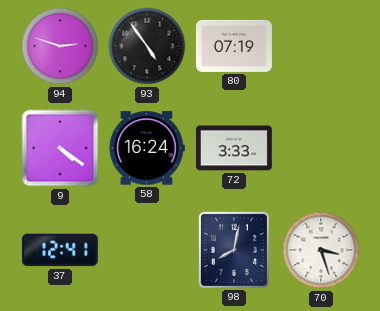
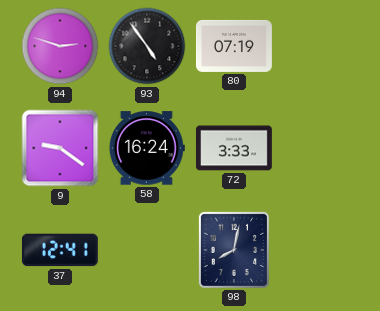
9: 4:21 -> 9:21
70: 3:27 -> none
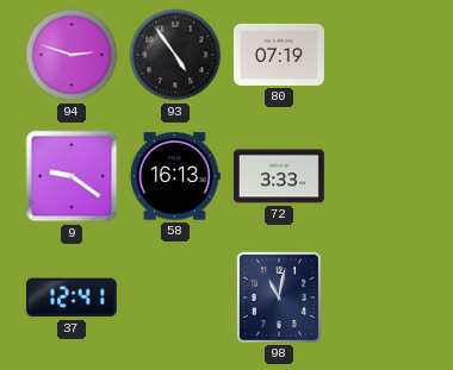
58: 16:24 -> 16:13
98: 8:02 -> 11:02
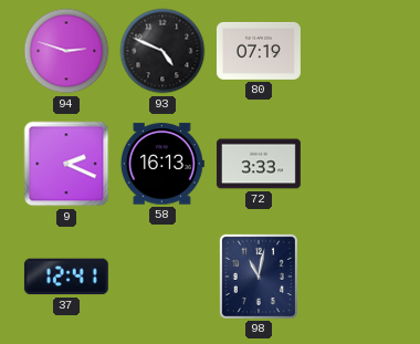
93: 4:54 -> 4:49
9: 9:21 -> 2:19
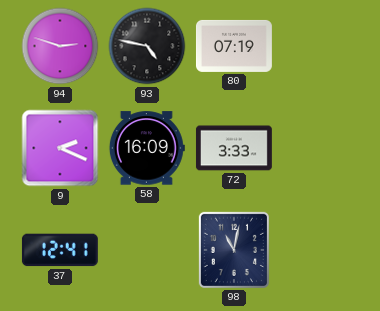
93: 4:49 -> 4:47
58: 16:13 -> 16:09
